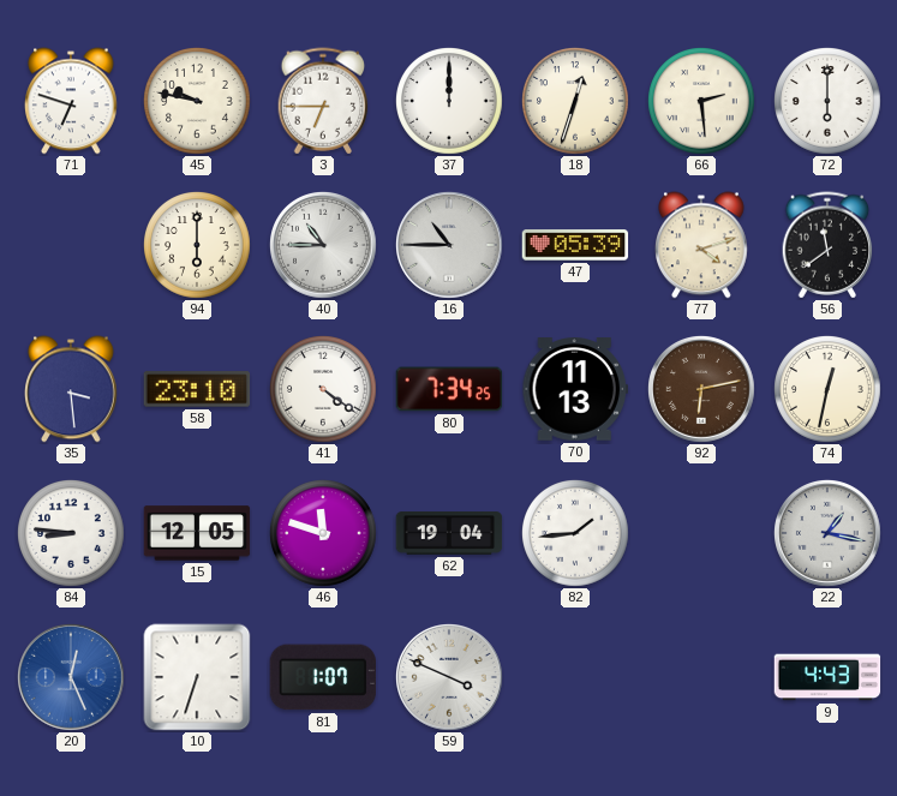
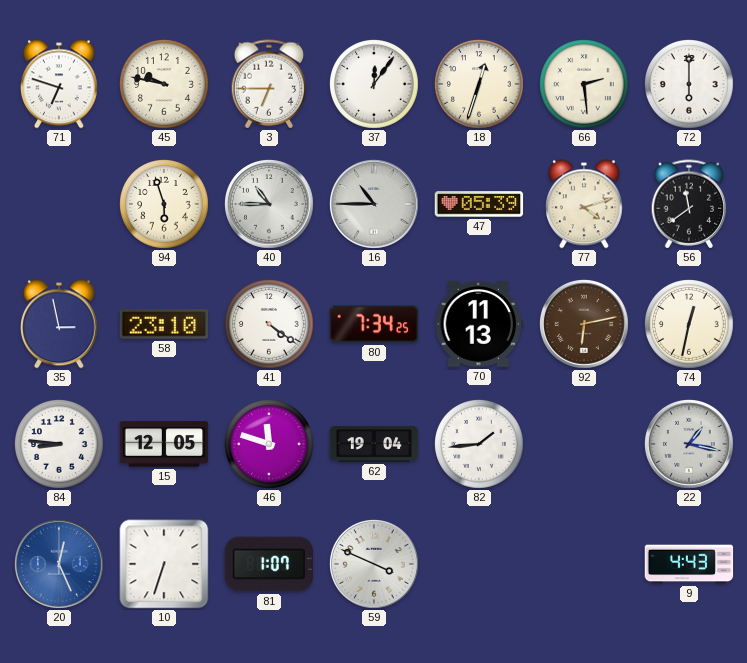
37: 12:00 -> 12:06
94: 6:00 -> 5:57
35: 3:29 -> 2:58
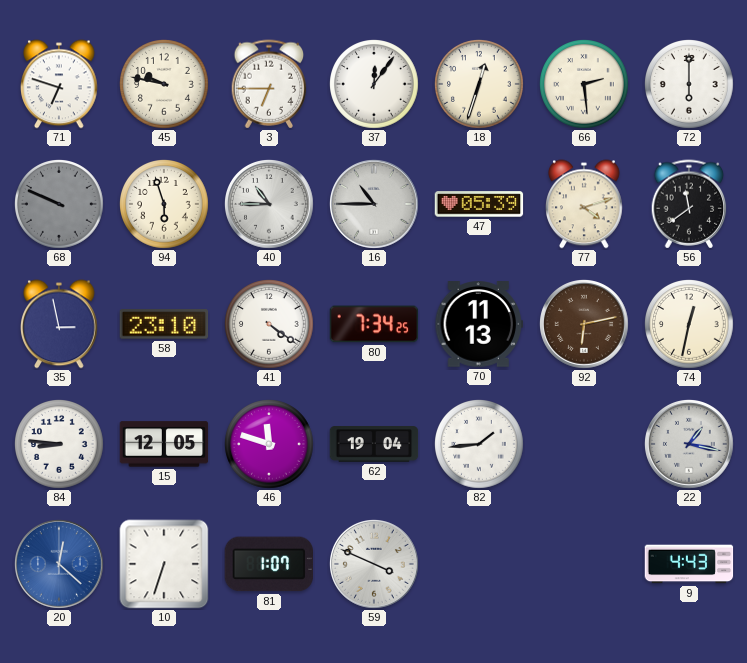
68: none -> 9:49
20: 12:26 -> 12:22
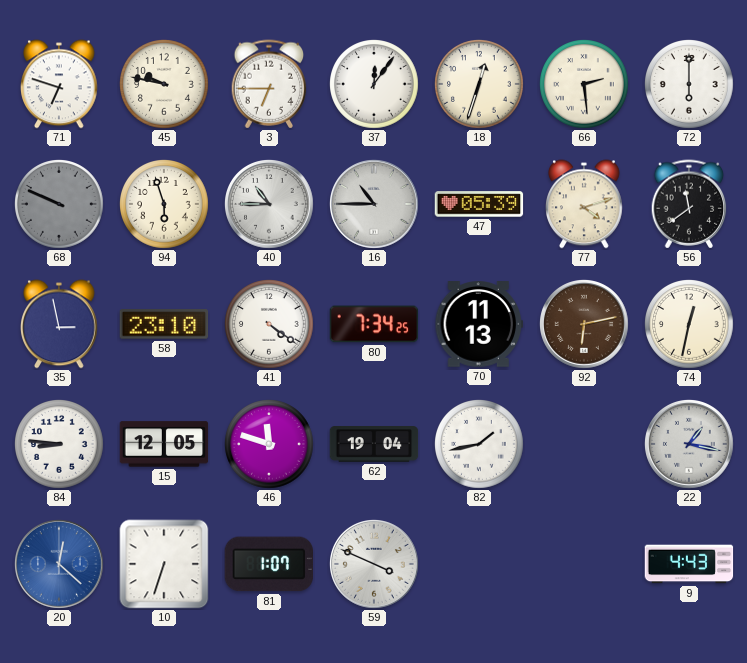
82: 1:44 -> 1:43
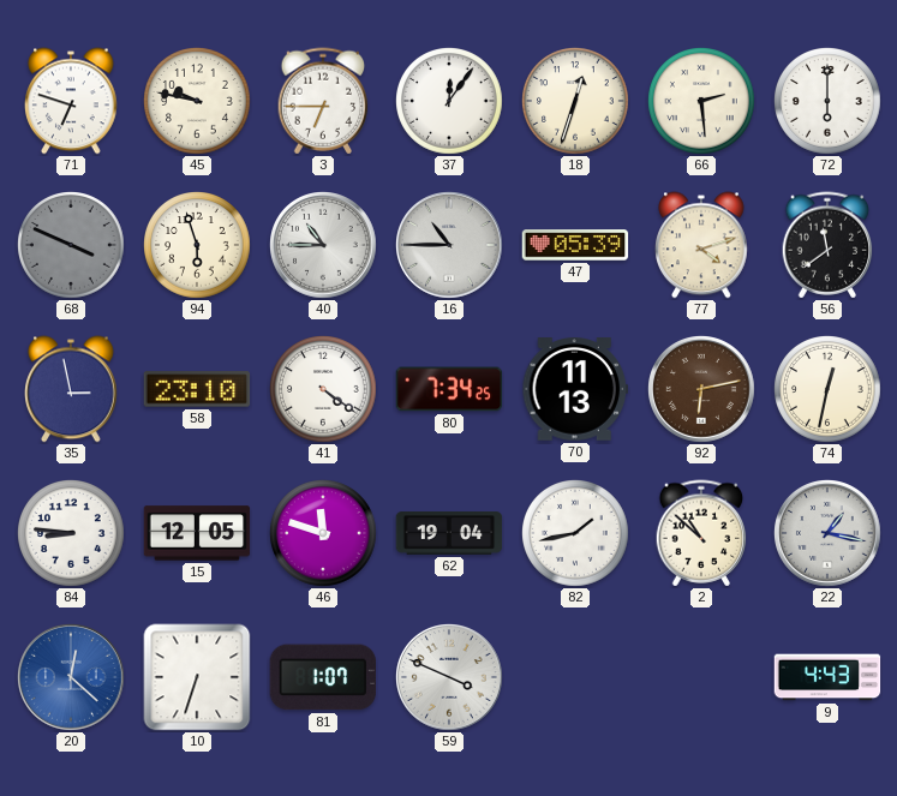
68: 9:49 -> 3:49
2: none -> 10:52
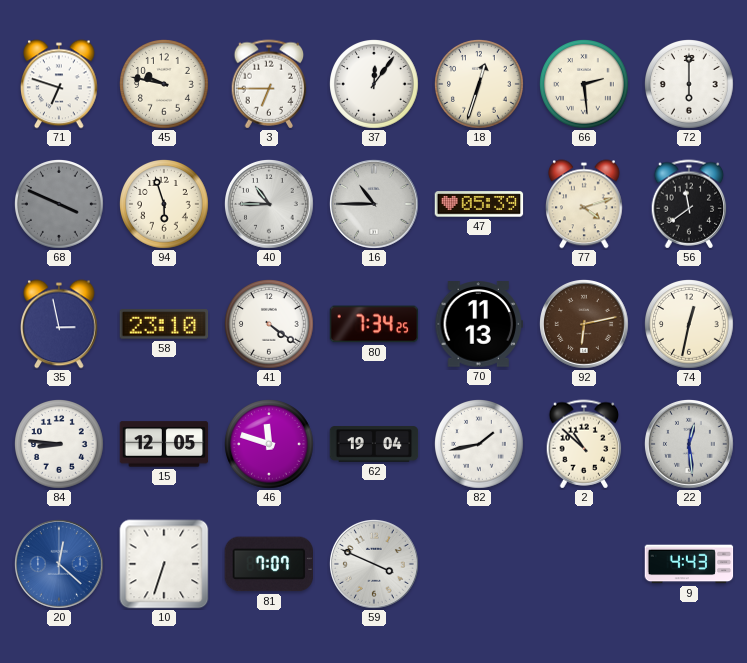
22: 1:17 -> 12:29
81: 1:07 -> 7:07
